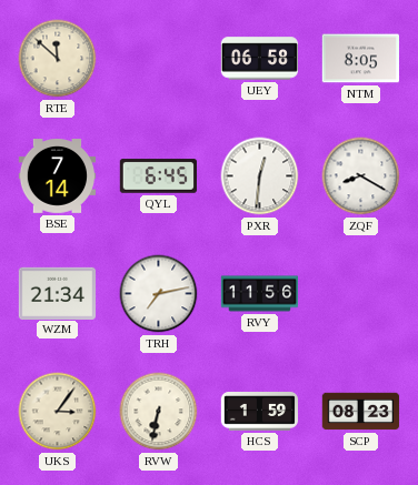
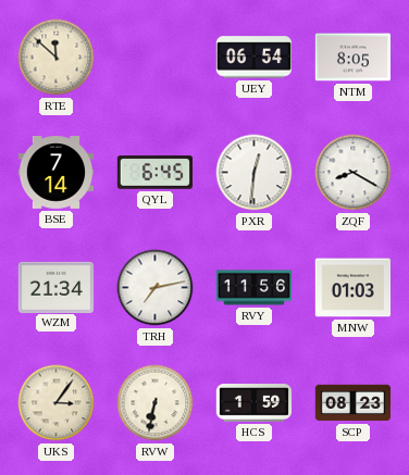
UEY: 06:58 -> 06:54
MNW: none -> 01:03
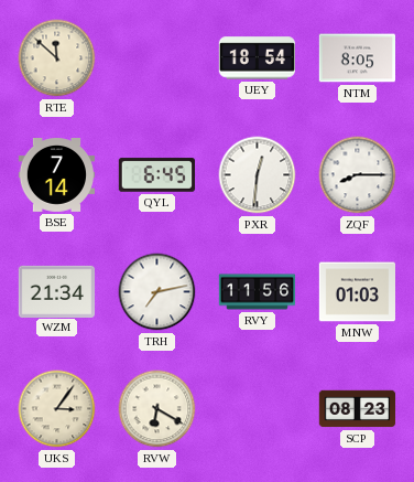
UEY: 06:54 -> 18:54
ZQF: 8:20 -> 8:15
RVW: 6:32 -> 6:20
HCS: 1:59 -> none
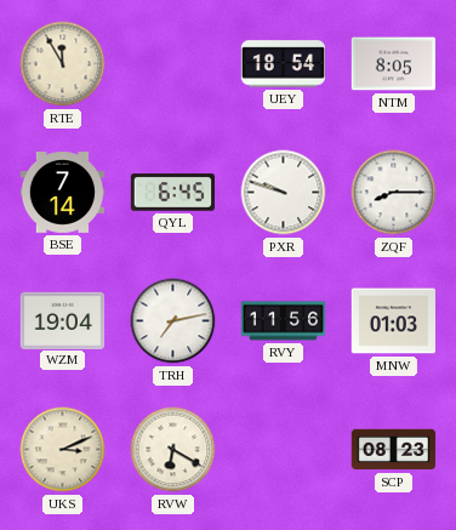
RTE: 11:52 -> 11:55
PXR: 12:31 -> 9:48
WZM: 21:34 -> 19:04
UKS: 3:06 -> 3:11
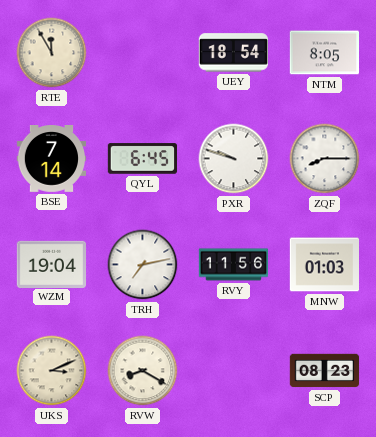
RVW: 6:20 -> 8:20
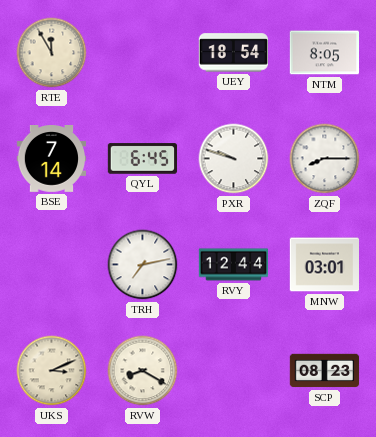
WZM: 19:04 -> none
RVY: 11:56 -> 12:44
MNW: 01:03 -> 03:01
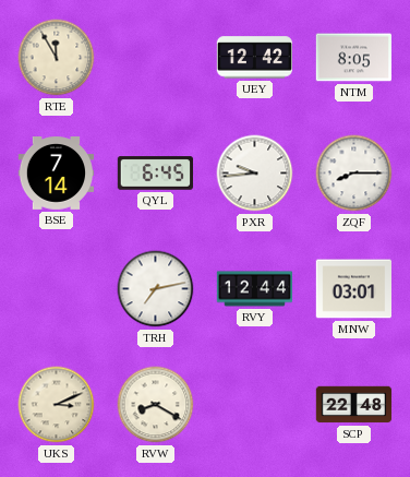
UEY: 18:54 -> 12:42
PXR: 9:48 -> 9:44
SCP: 08:23 -> 22:48
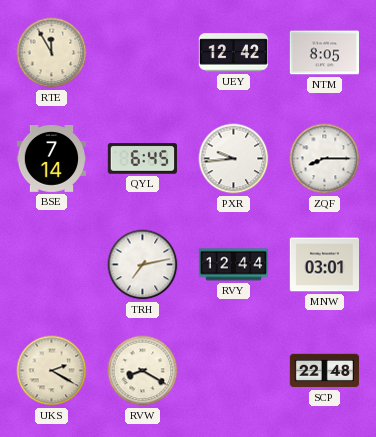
UKS: 3:11 -> 2:20
